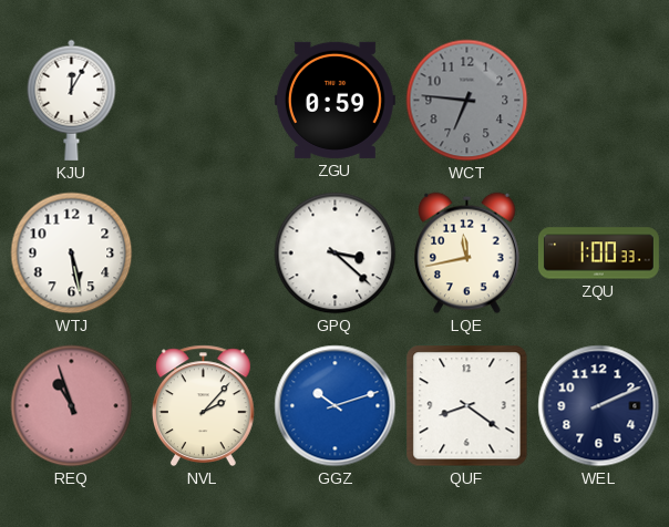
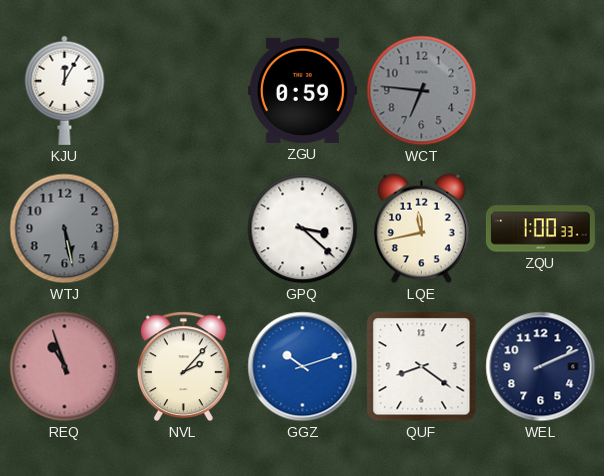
WTJ dial: white -> grey
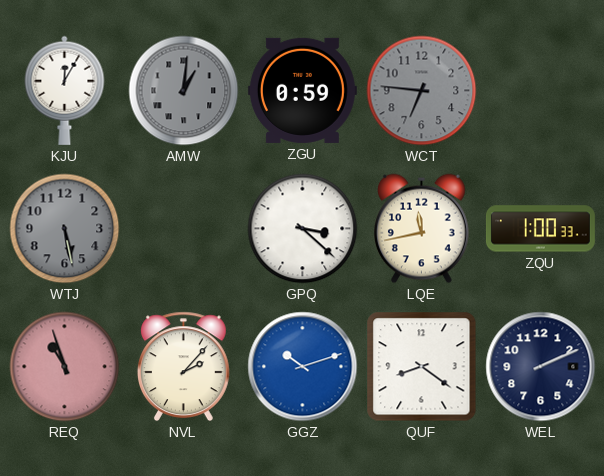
AMW: none -> 1:01
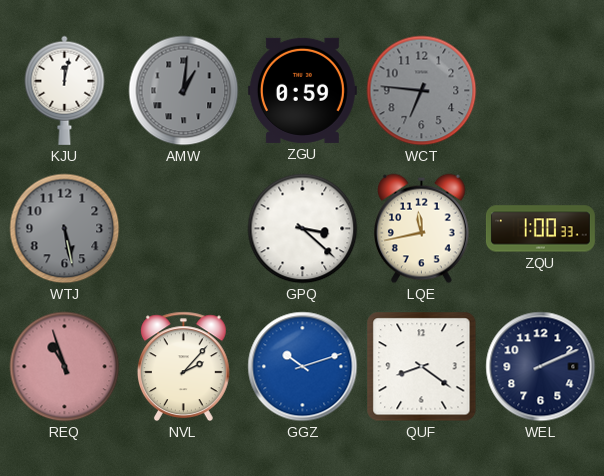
KJU: 12:05 -> 12:02
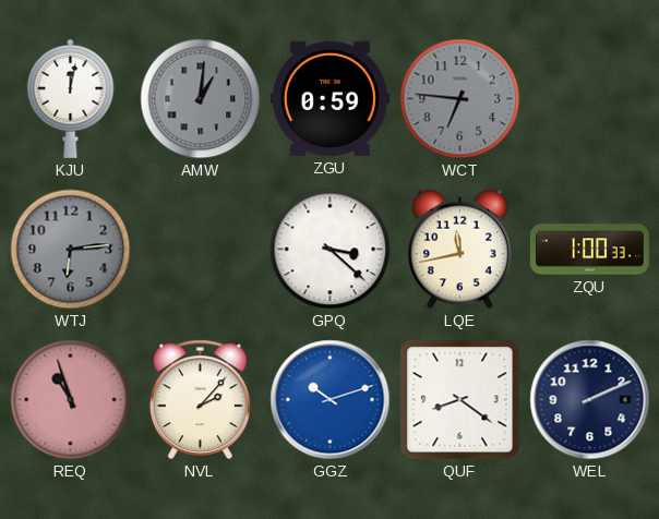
WTJ: 5:28 -> 6:14
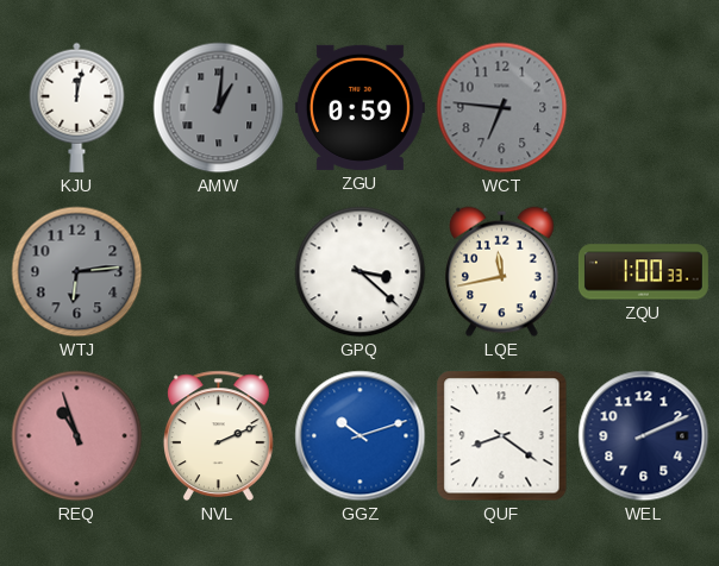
NVL: 2:07 -> 2:11
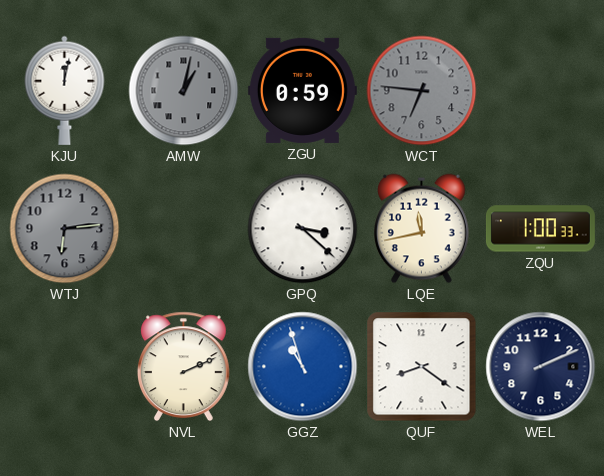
AMW: 1:01 -> 1:02
REQ: 10:57 -> none
GGZ: 10:12 -> 10:57
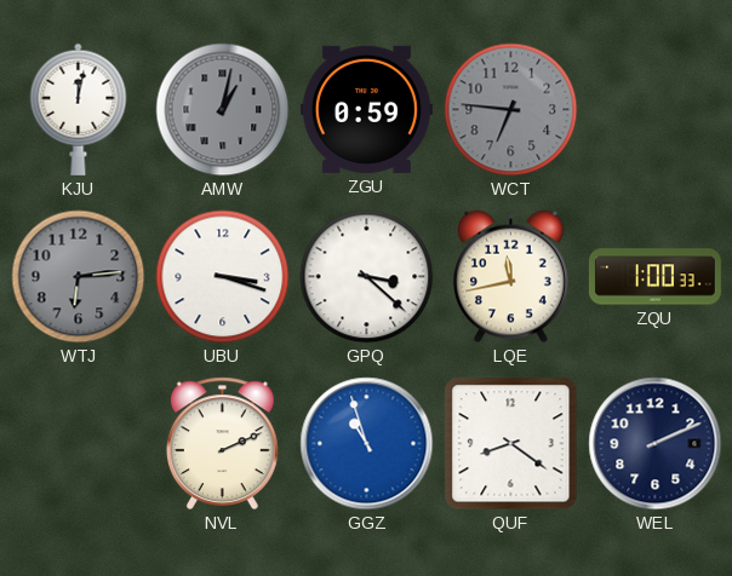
UBU: none -> 3:18
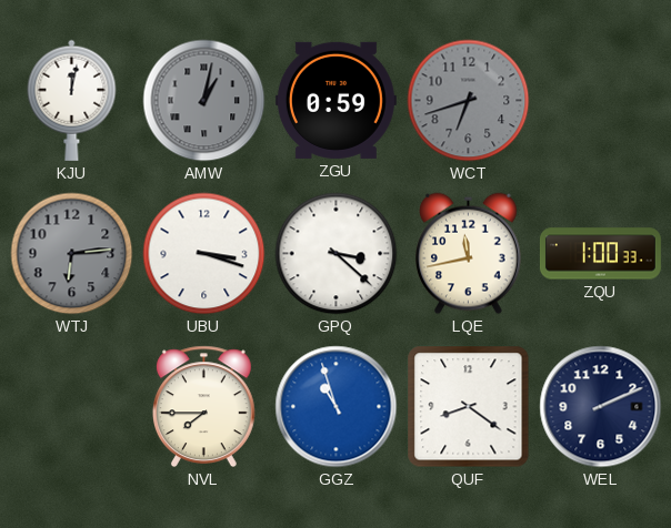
WCT: 6:46 -> 6:42
NVL: 2:11 -> 7:45
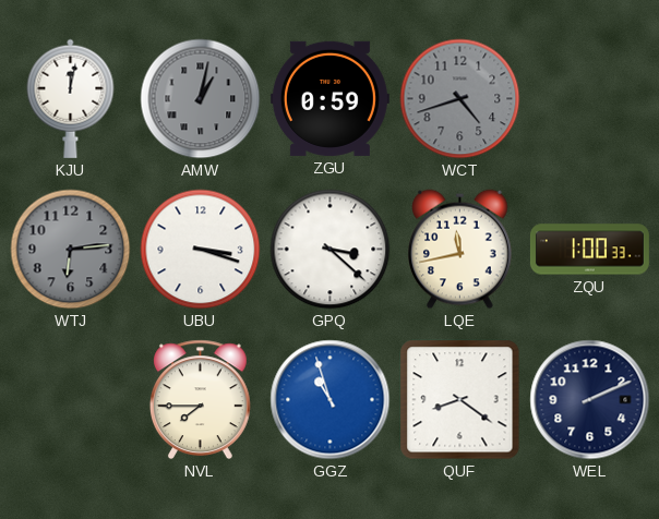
WCT: 6:42 -> 4:42
